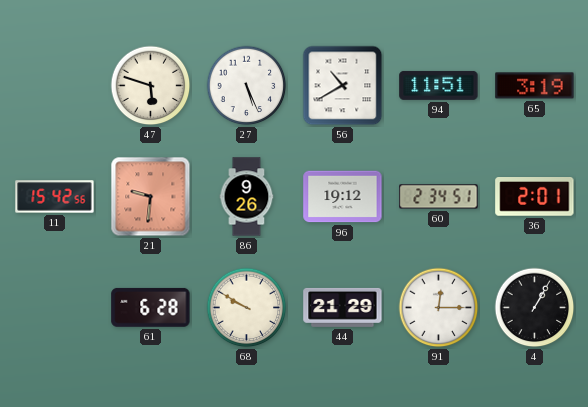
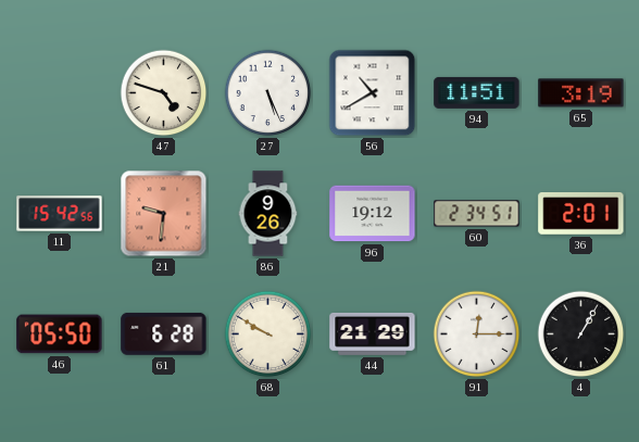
47: 5:48 -> 4:48
46: none -> 05:50
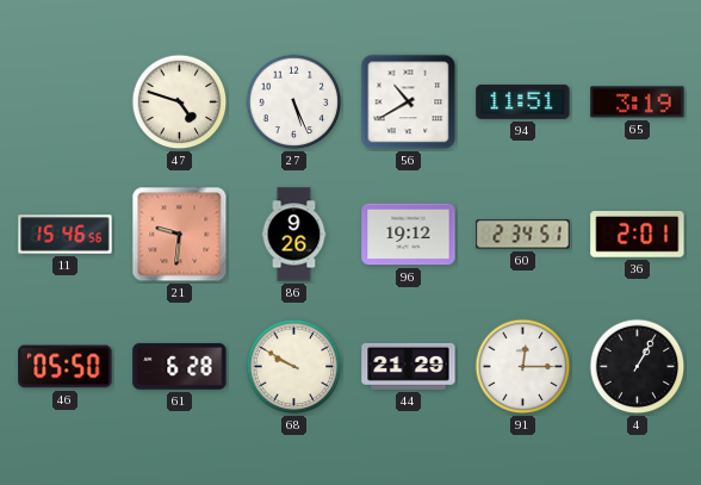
11: 15:42 -> 15:46
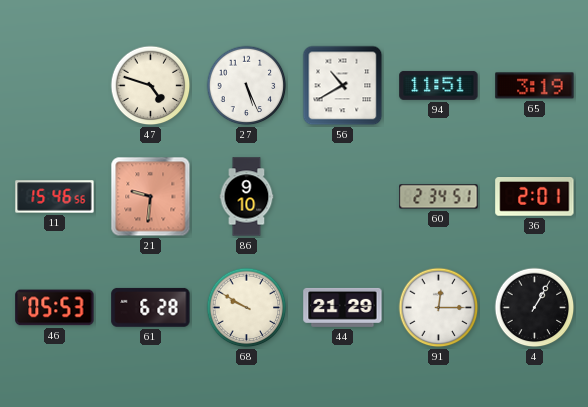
86: 9:26 -> 9:10
96: 19:12 -> none
46: 05:50 -> 05:53
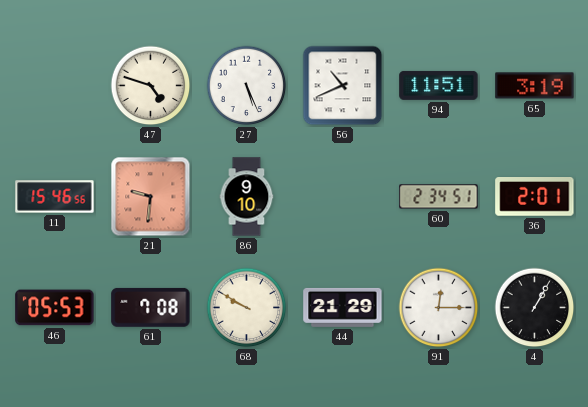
56: 10:40 -> 10:41
61: 6:28 -> 7:08
